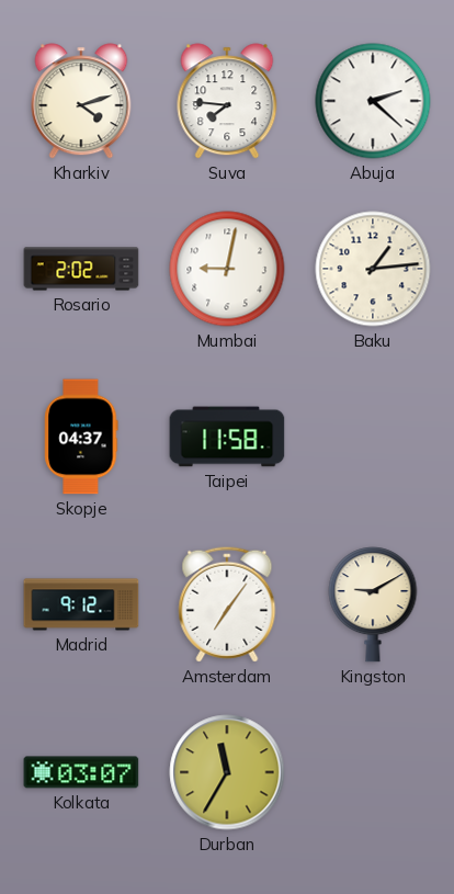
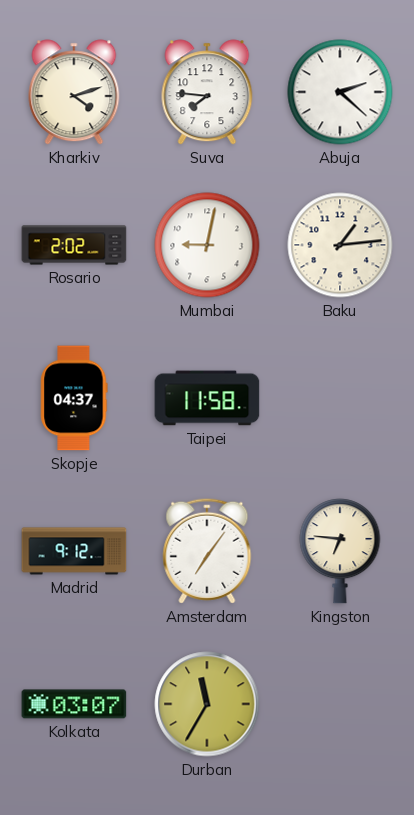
Kingston: 9:10 -> 6:46
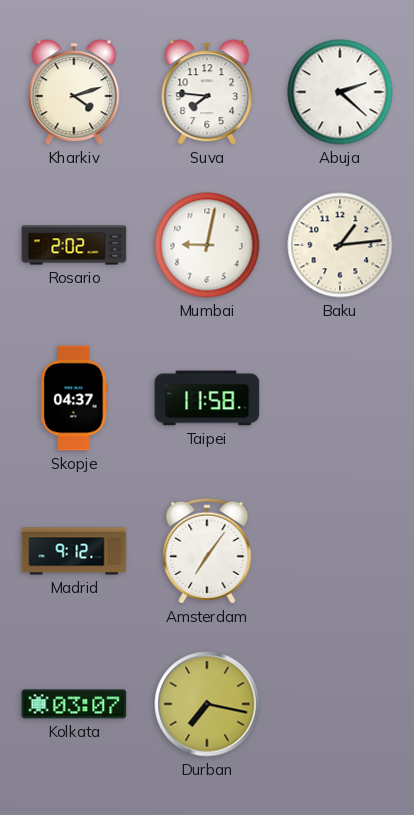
Kingston: 6:46 -> none
Durban: 11:35 -> 7:17
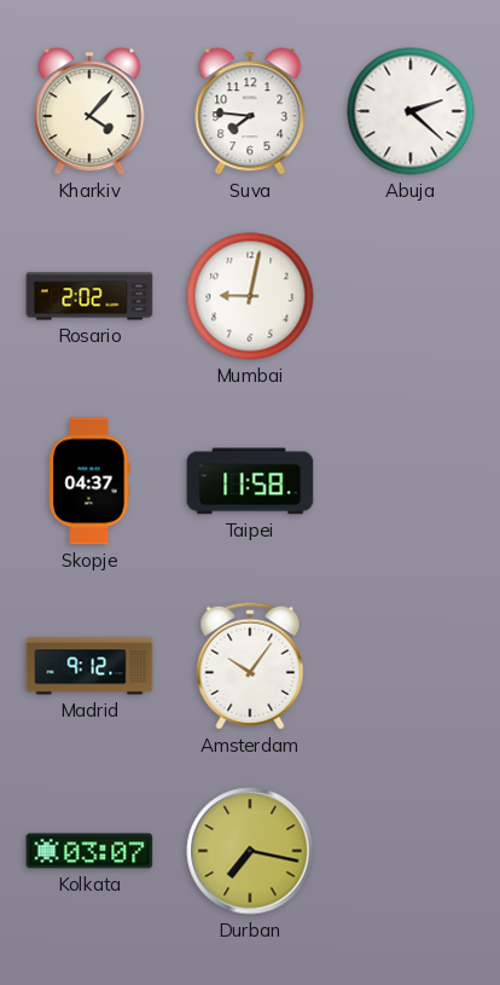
Kharkiv: 4:12 -> 4:07
Baku: 1:14 -> none
Amsterdam: 7:06 -> 10:06
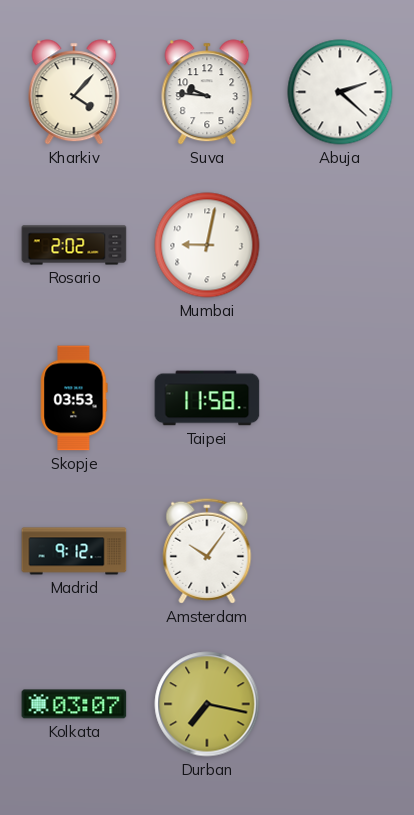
Suva: 7:46 -> 9:46
Skopje: 04:37 -> 03:53
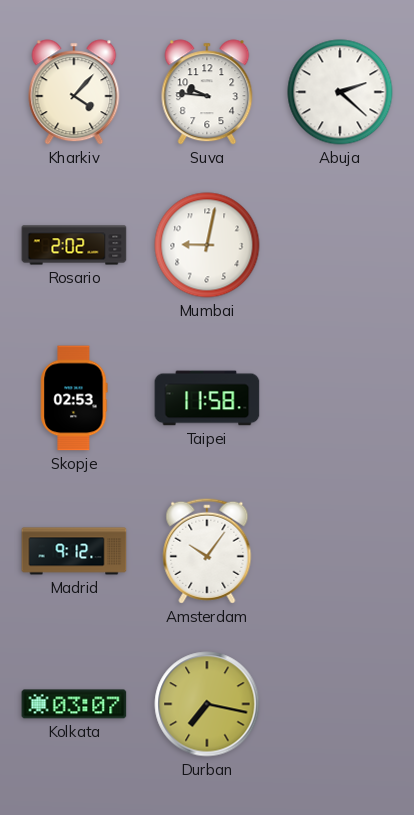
Skopje: 03:53 -> 02:53
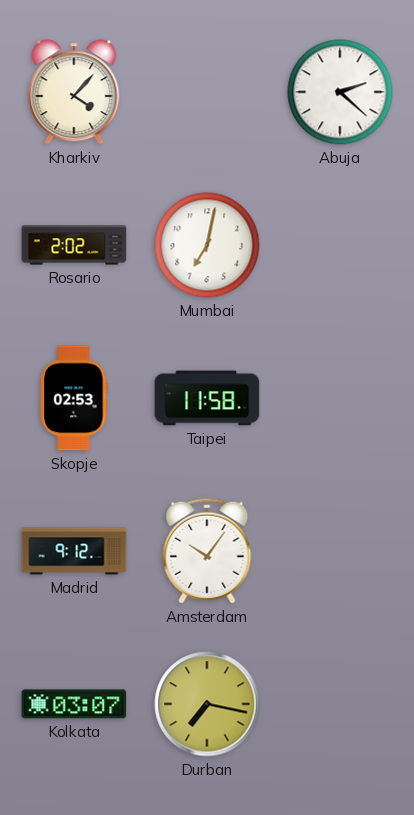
Suva: 9:46 -> none
Mumbai: 9:02 -> 7:02
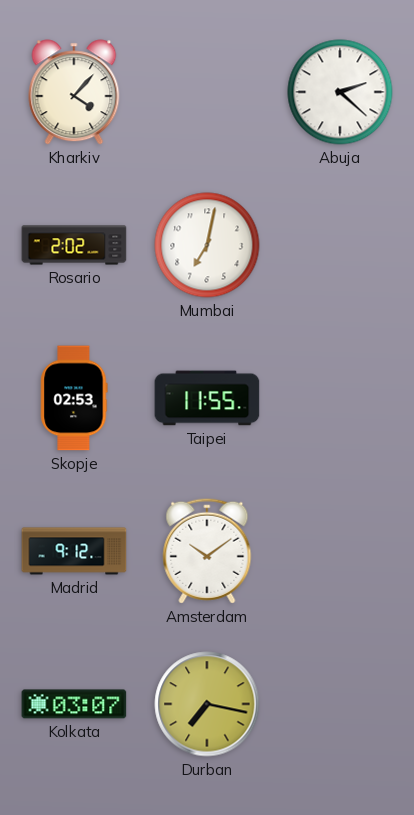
Taipei: 11:58 -> 11:55
Amsterdam: 10:06 -> 10:09
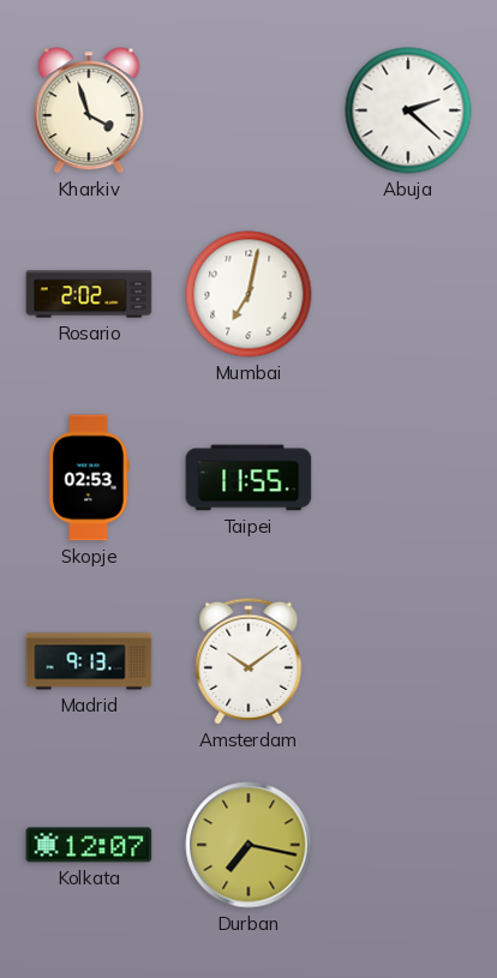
Kharkiv: 4:07 -> 3:57
Madrid: 9:12 -> 9:13
Kolkata: 03:07 -> 12:07
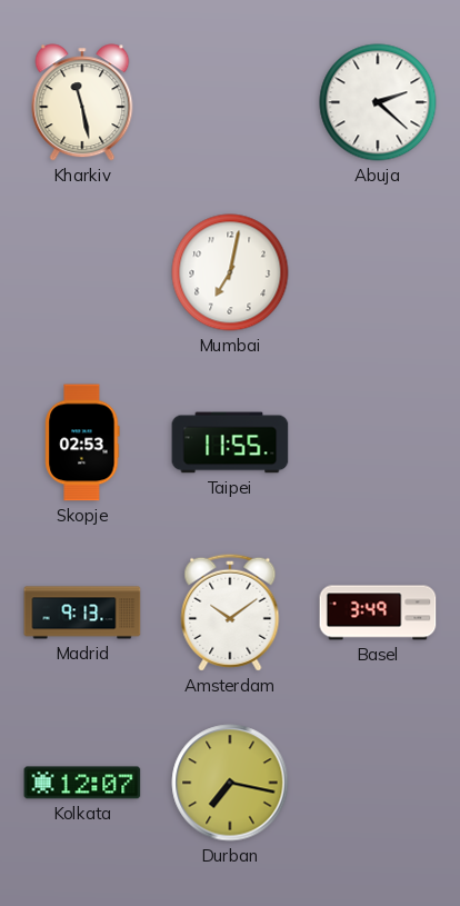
Kharkiv: 3:57 -> 11:28
Rosario: 2:02 -> none
Basel: none -> 3:49
